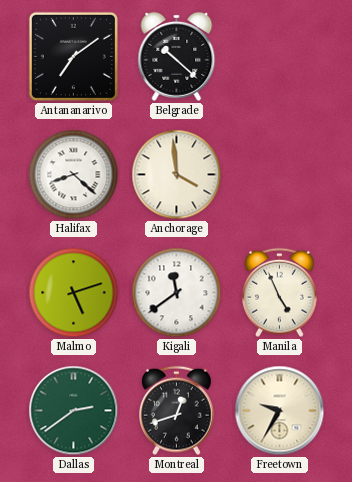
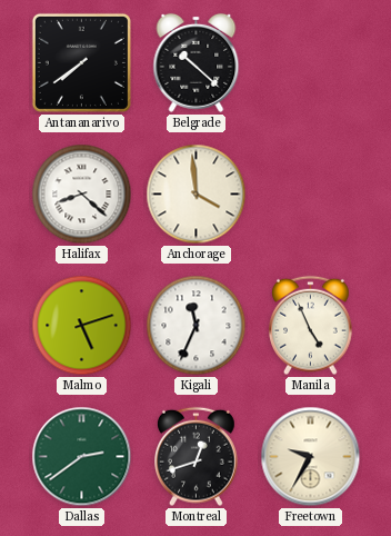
Antananarivo: 7:09 -> 7:39
Kigali: 11:39 -> 11:34
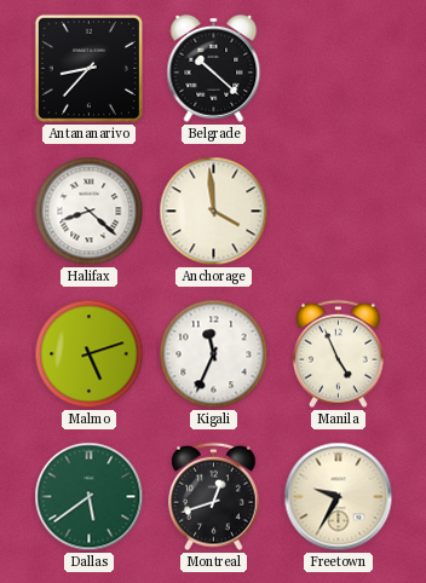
Antananarivo: 7:39 -> 8:37
Dallas: 2:39 -> 5:39
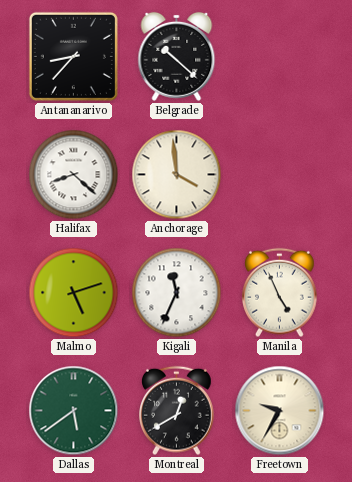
Montreal: 12:42 -> 12:40
